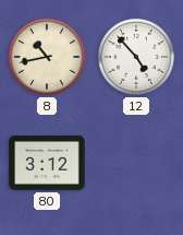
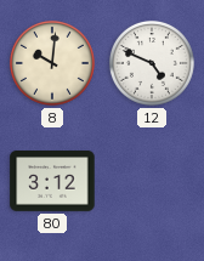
8: 10:43 -> 10:01
12: 4:53 -> 4:49
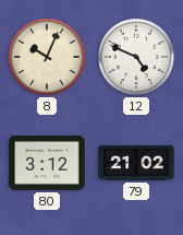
8: 10:01 -> 10:04
79: none -> 21:02
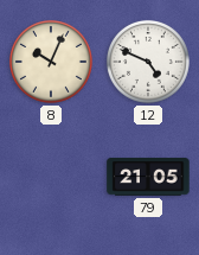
80: 3:12 -> none
79: 21:02 -> 21:05
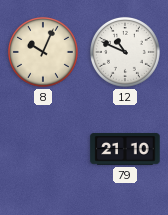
12: 4:49 -> 10:49
79: 21:05 -> 21:10
